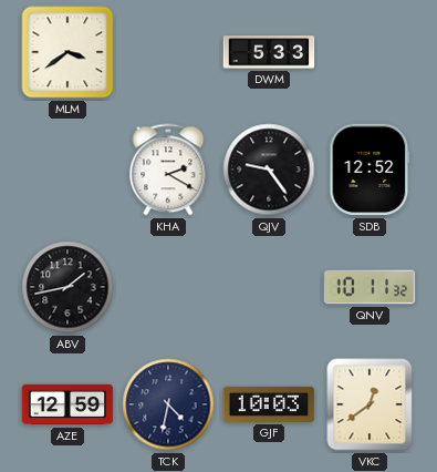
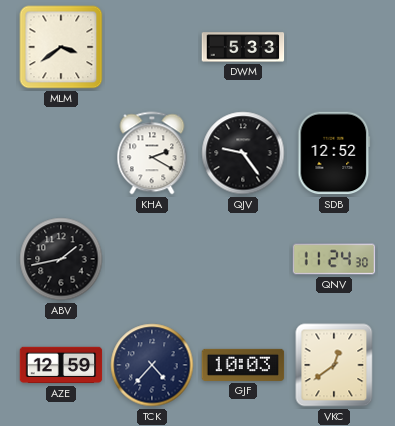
QNV: 10:11 -> 11:24
TCK: 4:32 -> 4:37
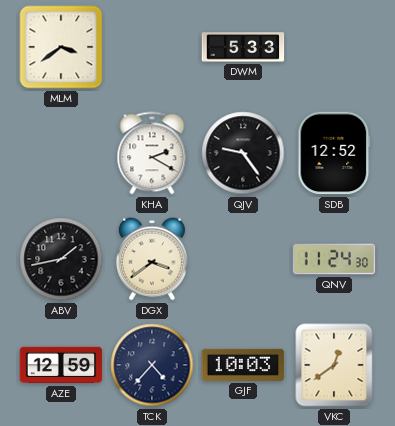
DGX: none -> 3:39
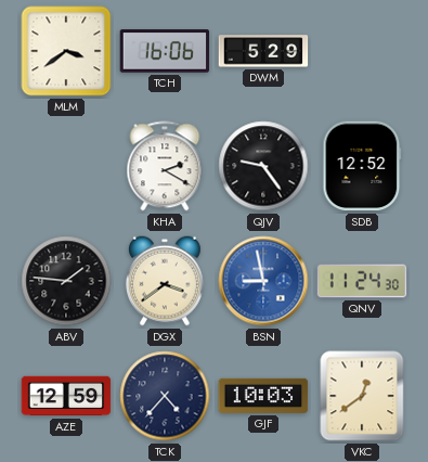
TCH: none -> 16:06
DWM: 5:33 -> 5:29
ABV: 1:43 -> 1:46
BSN: none -> 8:58
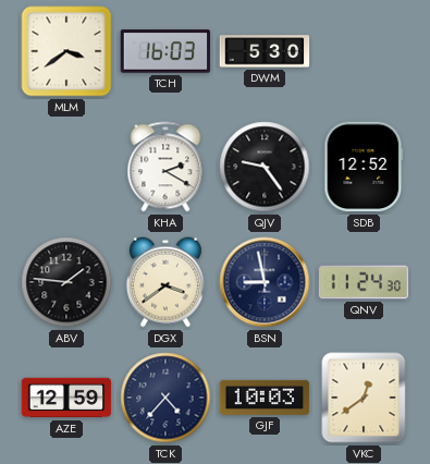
TCH: 16:06 -> 16:03
DWM: 5:29 -> 5:30
BSN dial: blue -> navy
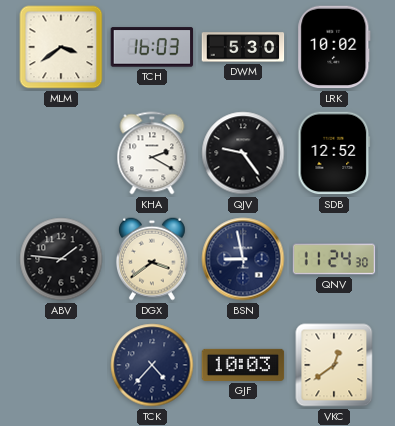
LRK: none -> 10:02
AZE: 12:59 -> none
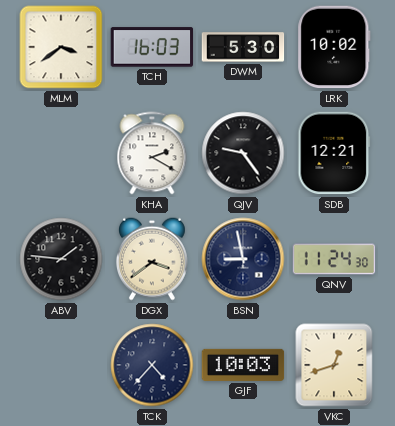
SDB: 12:52 -> 12:21
VKC: 12:39 -> 12:42
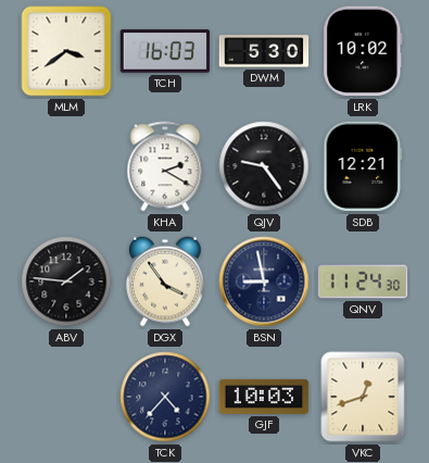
DGX: 3:39 -> 3:54
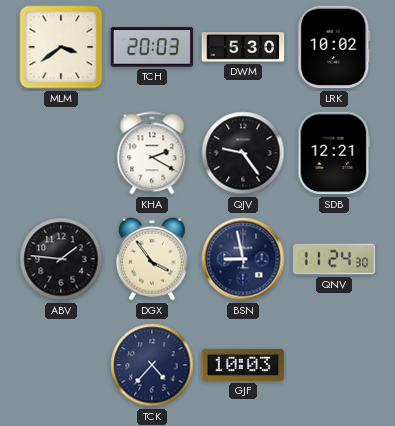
TCH: 16:03 -> 20:03
VKC: 12:42 -> none
